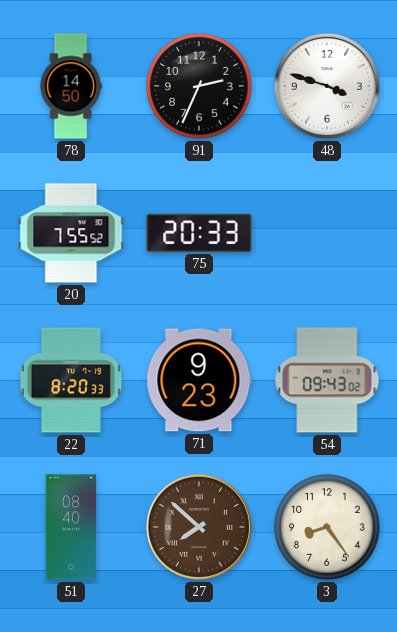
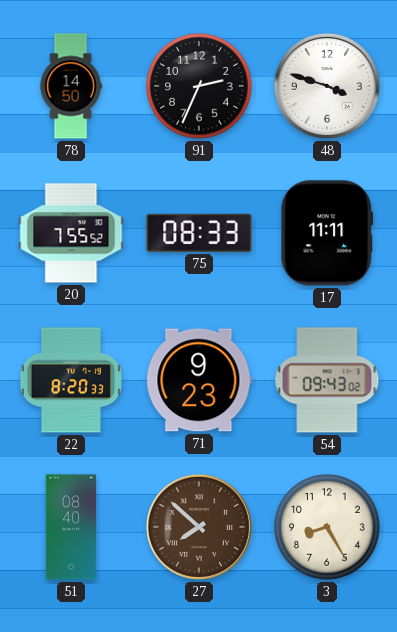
75: 20:33 -> 08:33
17: none -> 11:11
3: 8:24 -> 8:25
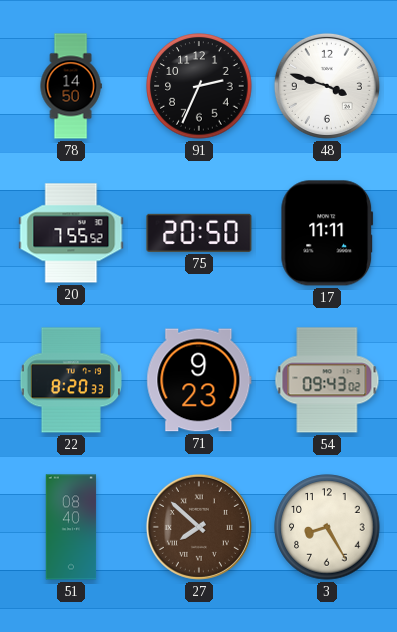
75: 08:33 -> 20:50
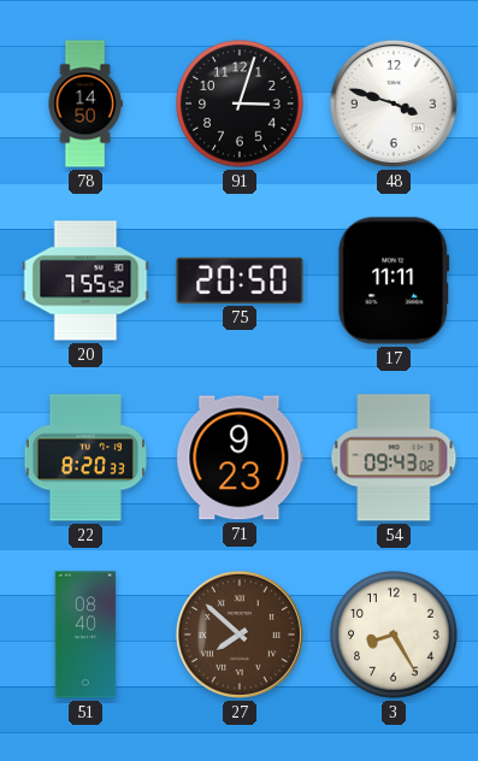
91: 2:34 -> 3:03
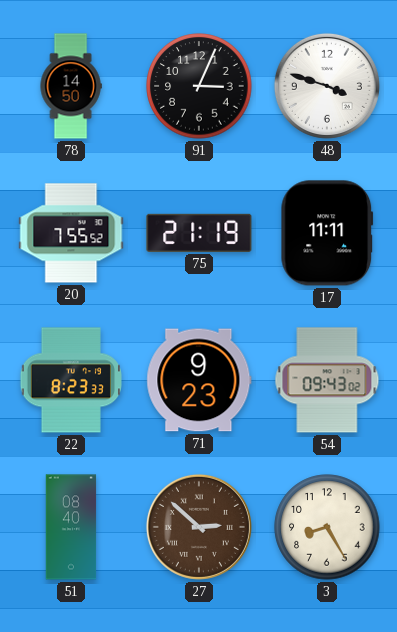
91: 3:03 -> 3:04
75: 20:50 -> 21:19
22: 8:20 -> 8:23
27: 7:52 -> 2:52
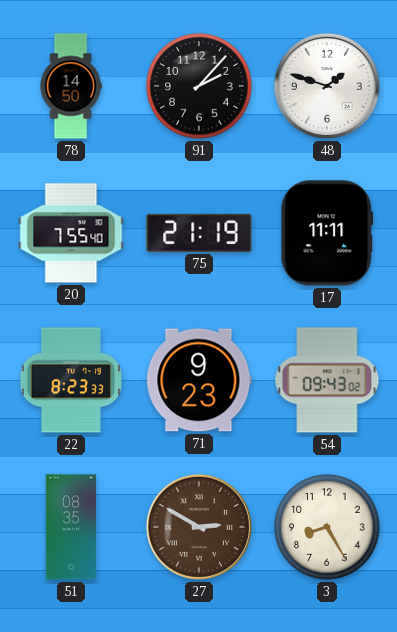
91: 3:04 -> 2:07
48: 3:48 -> 1:48
20: 7:55:52 -> 7:55:40
51: 08:40 -> 08:35
27: 2:52 -> 2:50
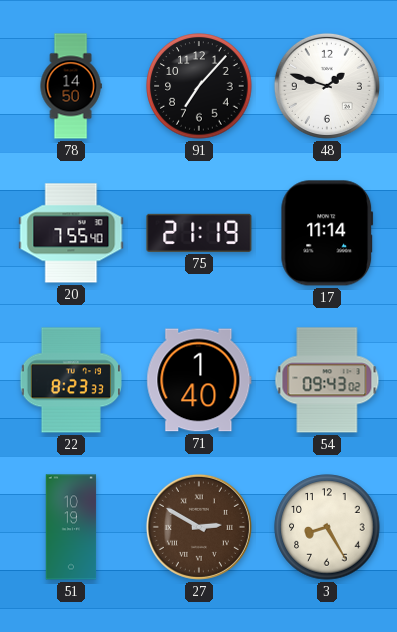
91: 2:07 -> 7:07
17: 11:11 -> 11:14
71: 9:23 -> 1:40
51: 08:35 -> 10:19
